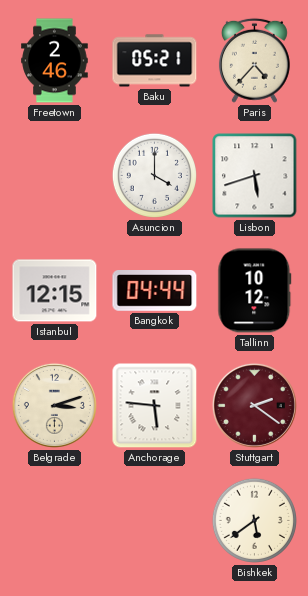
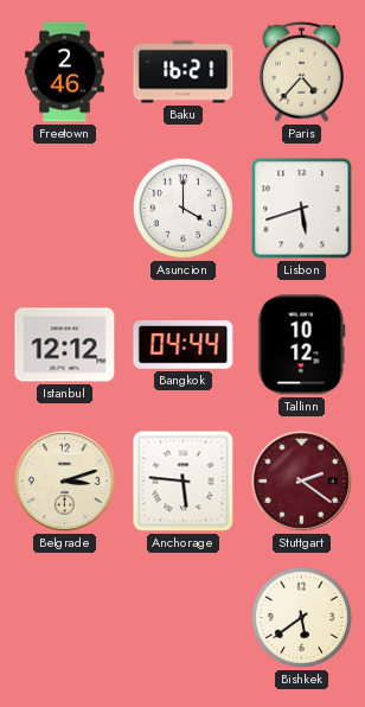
Baku: 05:21 -> 16:21
Istanbul: 12:15 -> 12:12
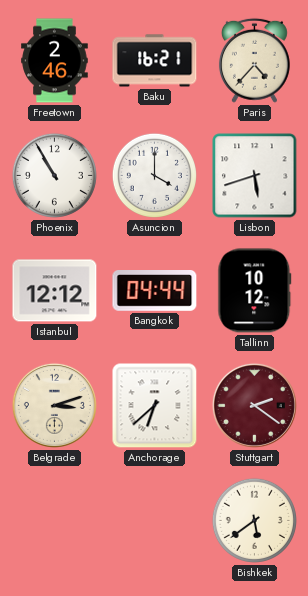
Phoenix: none -> 10:55
Anchorage: 5:46 -> 6:38
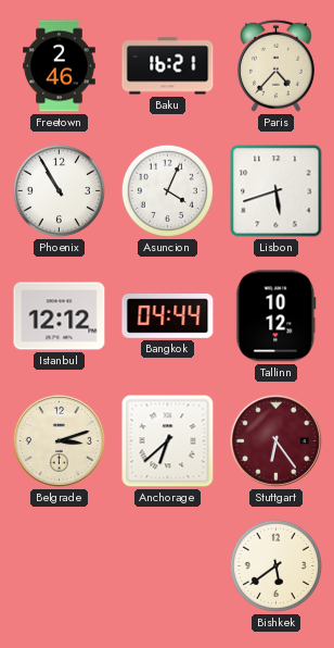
Asuncion: 4:00 -> 4:04
Stuttgart: 2:21 -> 6:24
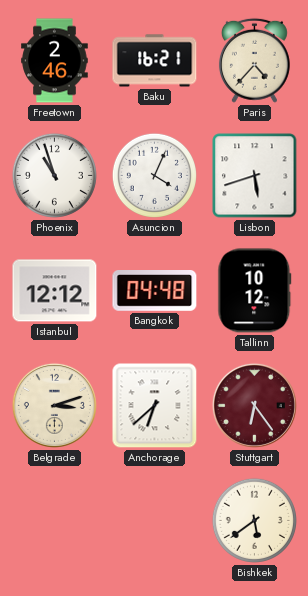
Phoenix: 10:55 -> 10:57
Bangkok: 04:44 -> 04:48
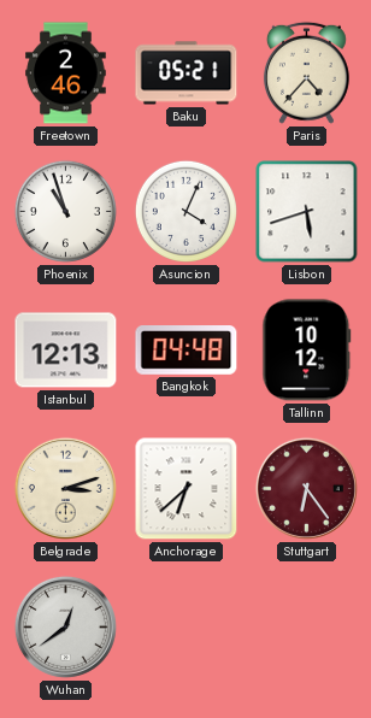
Baku: 16:21 -> 05:21
Istanbul: 12:12 -> 12:13
Wuhan: none -> 12:39
Bishkek: 5:39 -> none
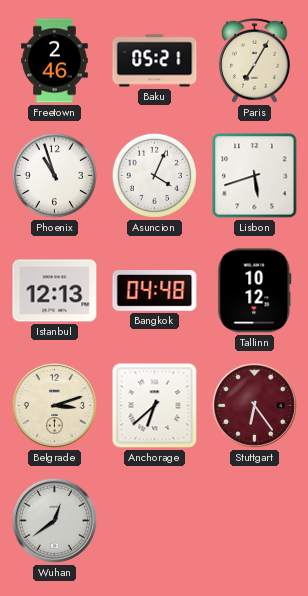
Paris: 4:37 -> 7:05
